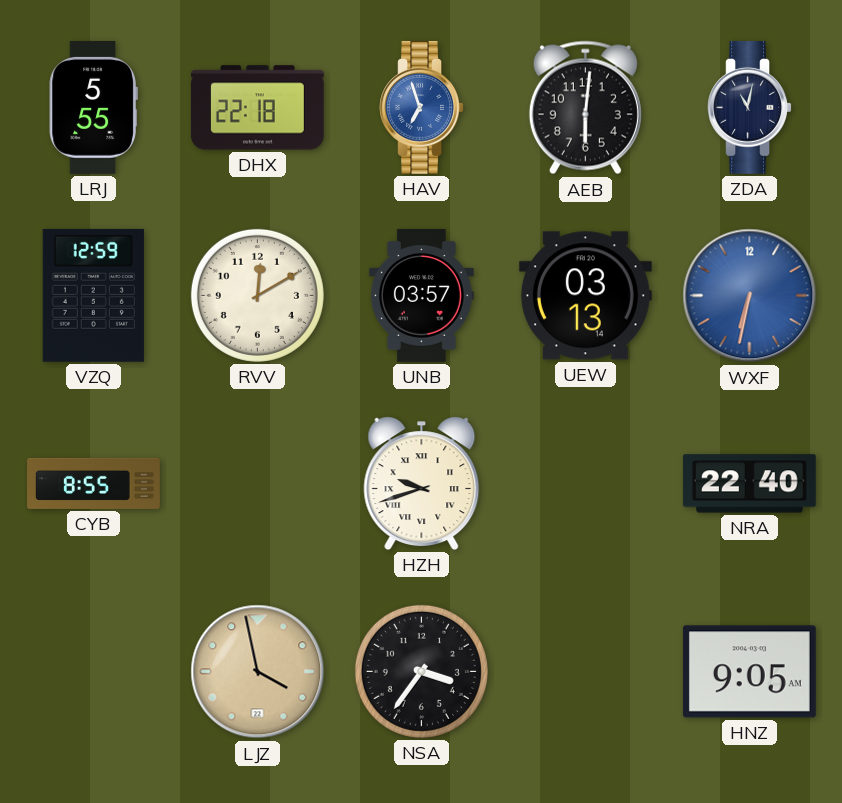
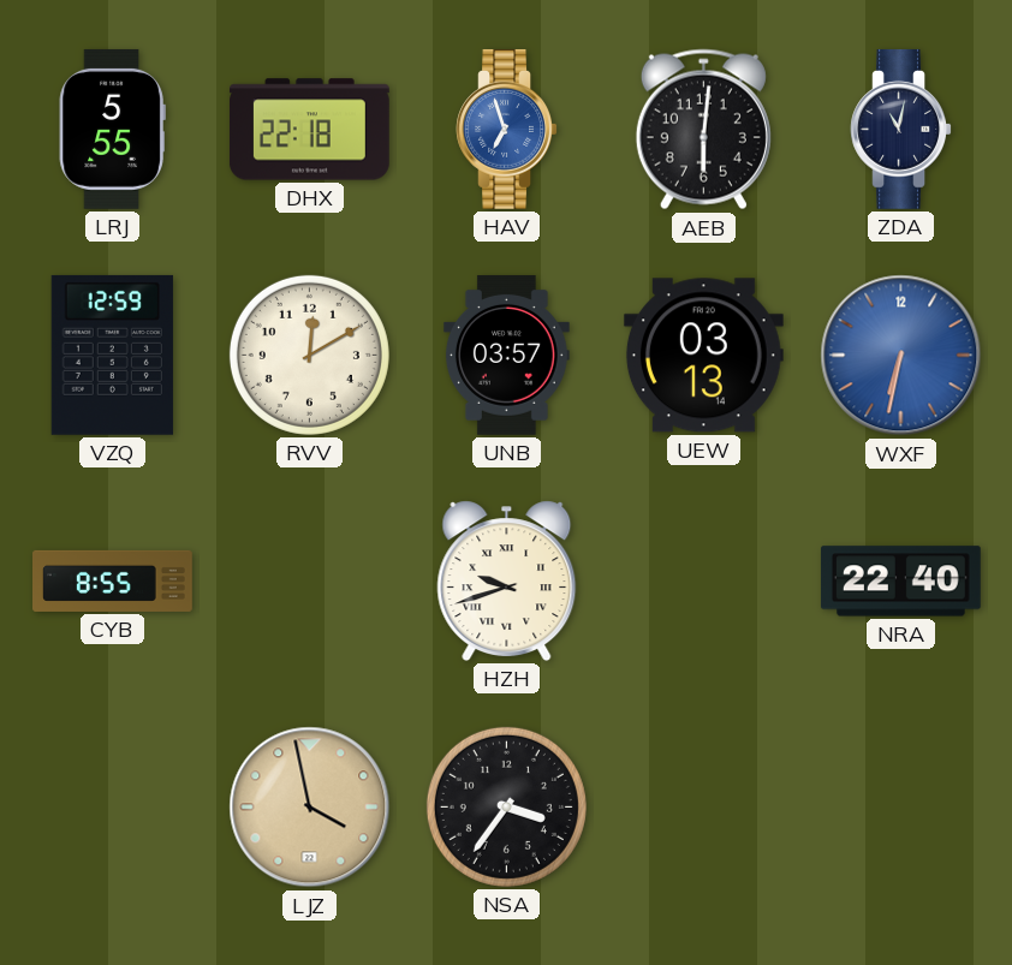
HNZ: 9:05 -> none
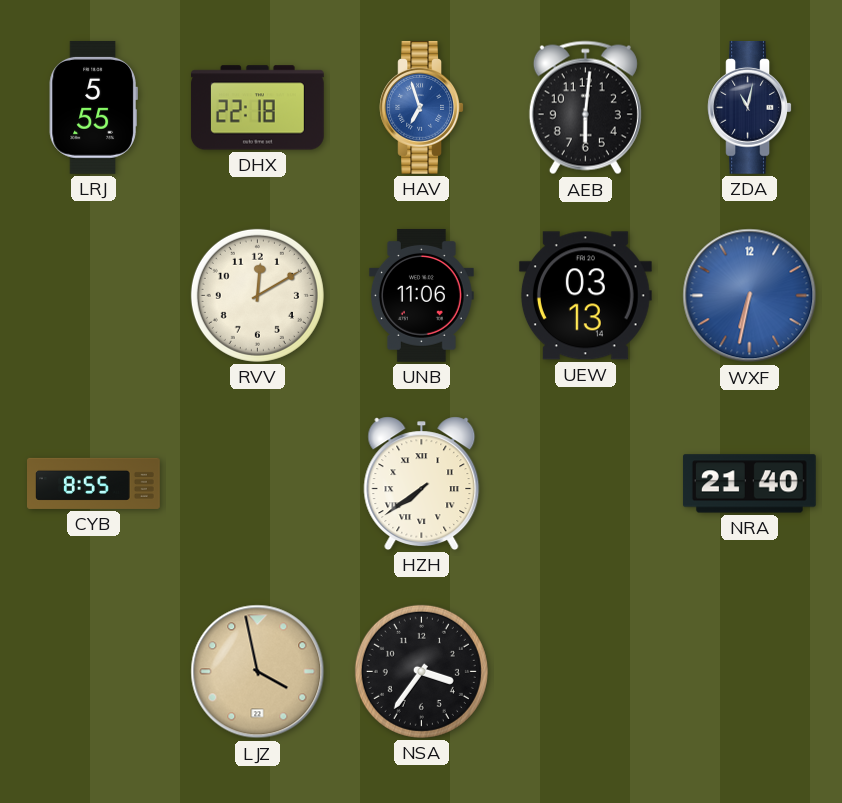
VZQ: 12:59 -> none
UNB: 03:57 -> 11:06
HZH: 9:42 -> 7:39
NRA: 22:40 -> 21:40
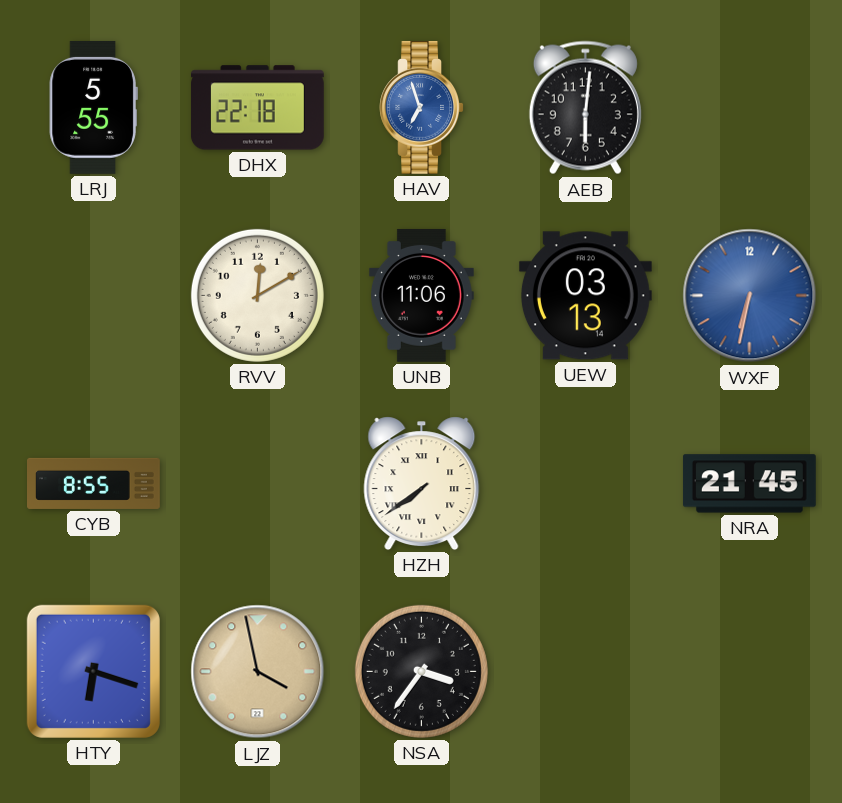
ZDA: 11:02 -> none
NRA: 21:40 -> 21:45
HTY: none -> 6:18
